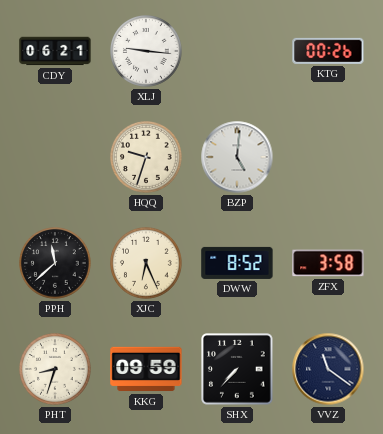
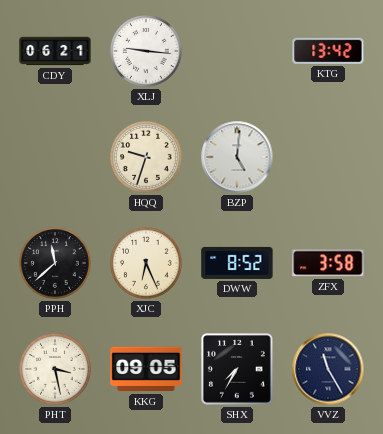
KTG: 00:26 -> 13:42
PHT: 8:33 -> 3:28
KKG: 09:59 -> 09:05
SHX: 7:37 -> 7:35
VVZ: 11:21 -> 11:25
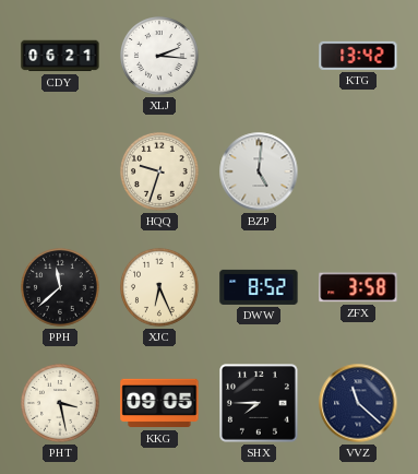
XLJ: 9:16 -> 2:16
SHX: 7:35 -> 7:45
VVZ: 11:25 -> 11:22
